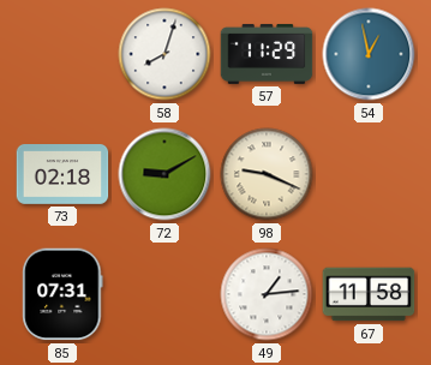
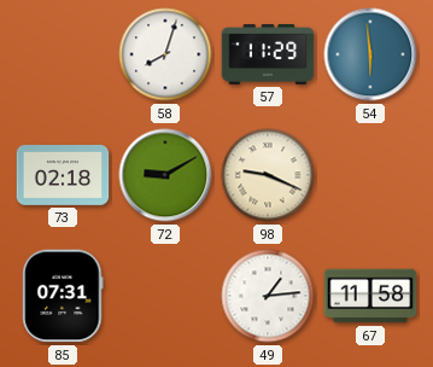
54: 12:58 -> 5:59
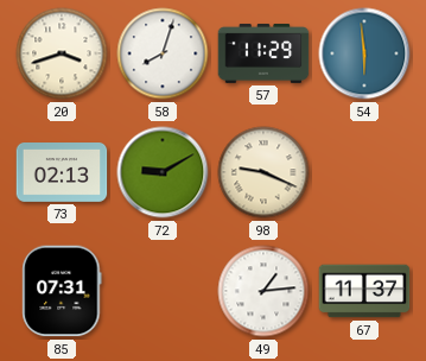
20: none -> 3:42
73: 02:18 -> 02:13
67: 11:58 -> 11:37
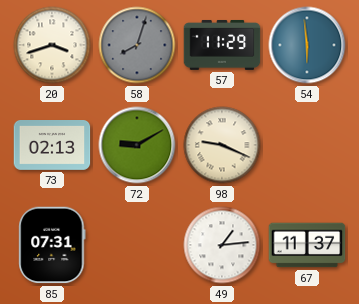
58 dial: white -> grey
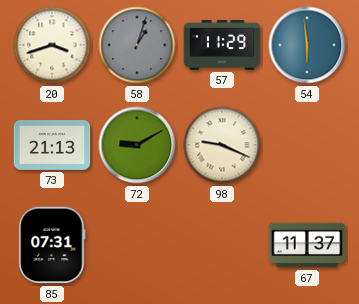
58: 8:03 -> 1:03
73: 02:13 -> 21:13
49: 1:14 -> none
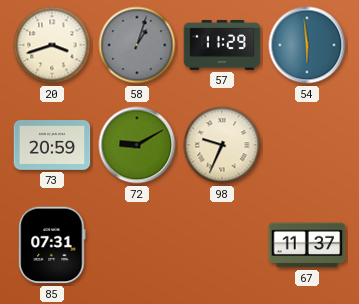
73: 21:13 -> 20:59
98: 9:19 -> 9:34
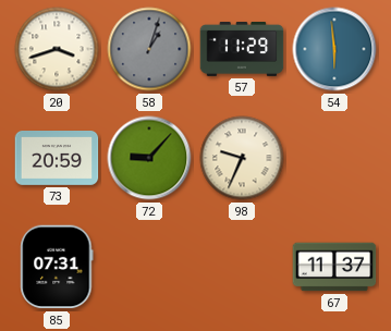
72: 9:10 -> 9:07
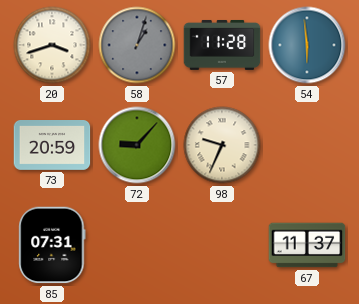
57: 11:29 -> 11:28
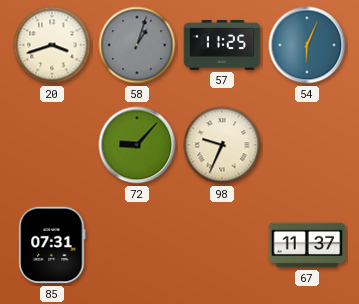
57: 11:28 -> 11:25
54: 5:59 -> 6:04
73: 20:59 -> none
